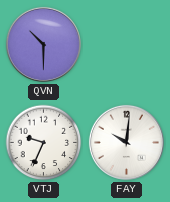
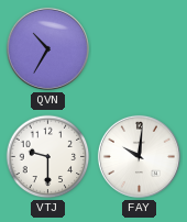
QVN: 10:30 -> 10:35
VTJ: 9:34 -> 9:30
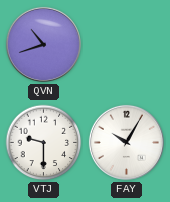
QVN: 10:35 -> 10:42
FAY: 10:01 -> 10:05
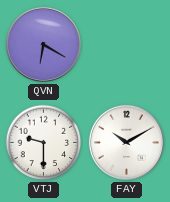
QVN: 10:42 -> 6:20
FAY: 10:05 -> 10:10
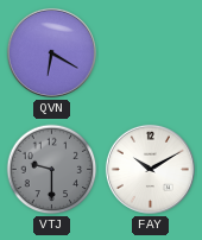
VTJ dial: white -> grey
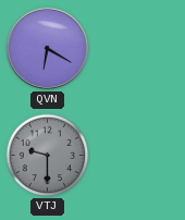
FAY: 10:10 -> none
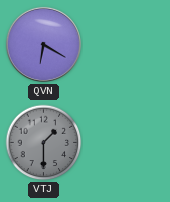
VTJ: 9:30 -> 1:30
